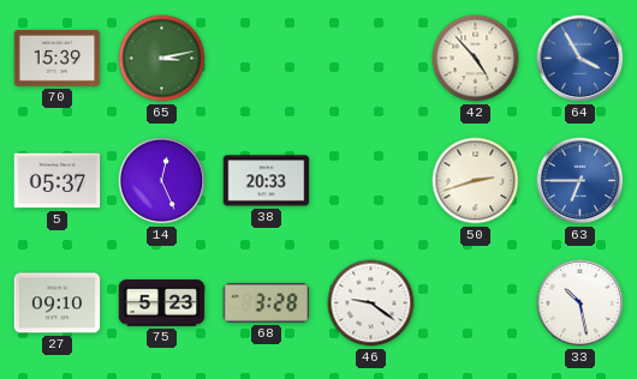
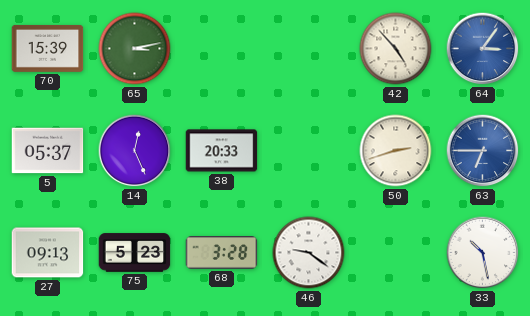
64: 3:55 -> 3:06
27: 09:10 -> 09:13
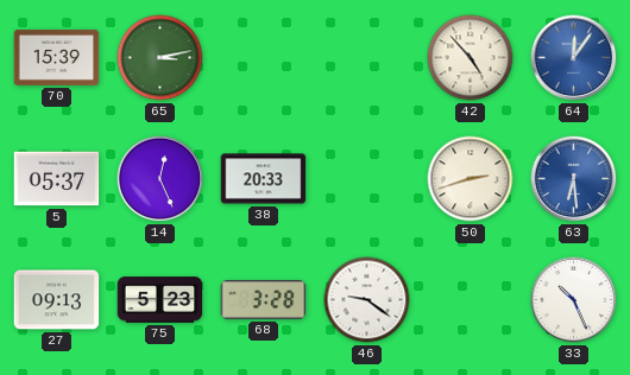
64: 3:06 -> 12:06
63: 6:45 -> 6:29
33: 10:28 -> 10:26
